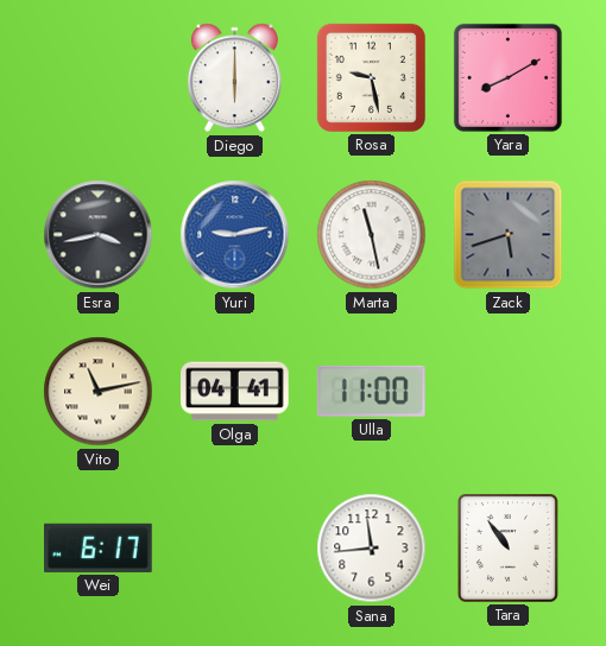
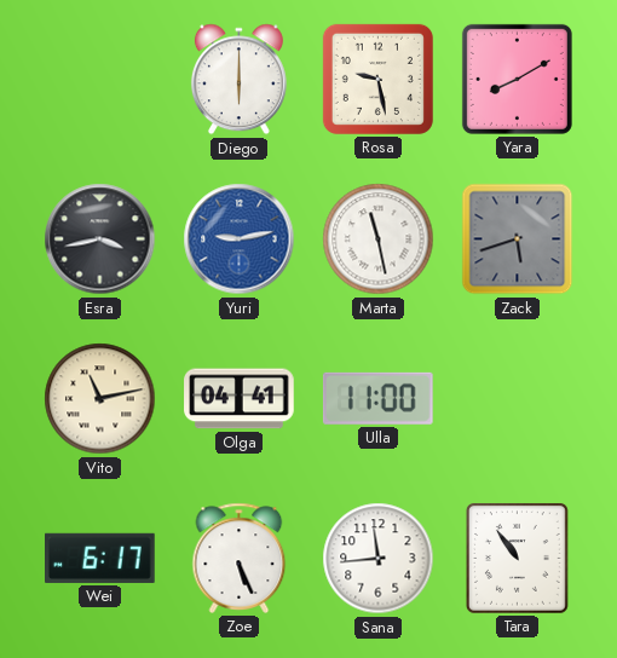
Zoe: none -> 5:26
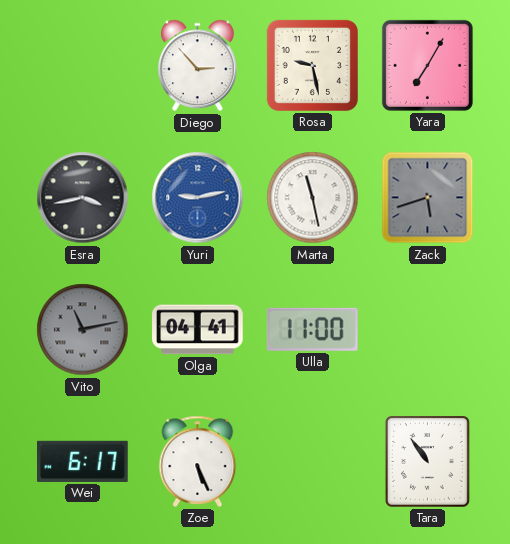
Diego: 6:00 -> 2:53
Yara: 8:10 -> 7:05
Vito dial: cream -> grey
Sana: 11:44 -> none
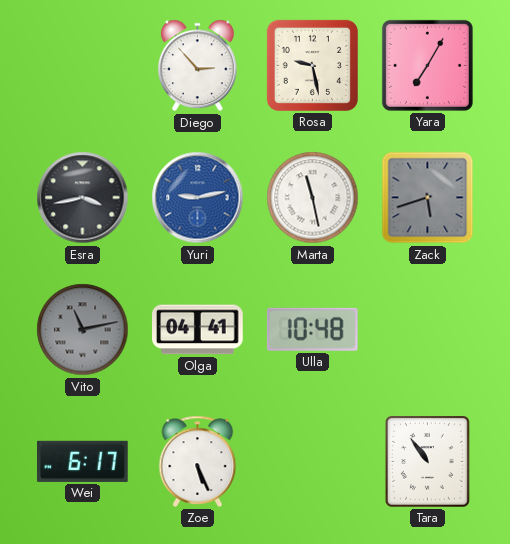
Ulla: 11:00 -> 10:48
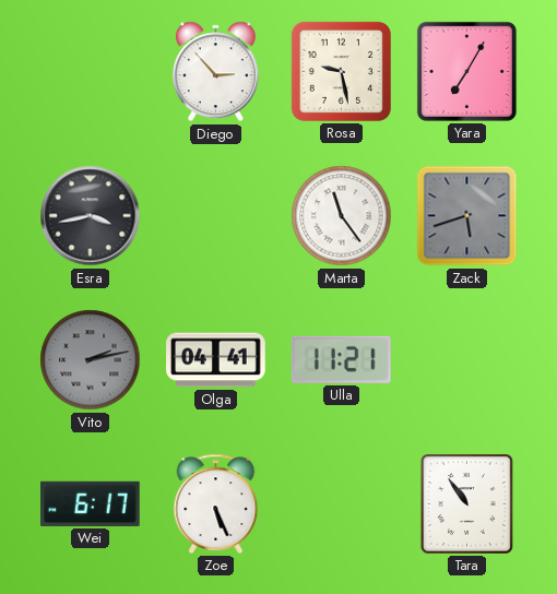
Yuri: 9:13 -> none
Marta: 11:28 -> 11:24
Vito: 11:13 -> 2:13
Ulla: 10:48 -> 11:21
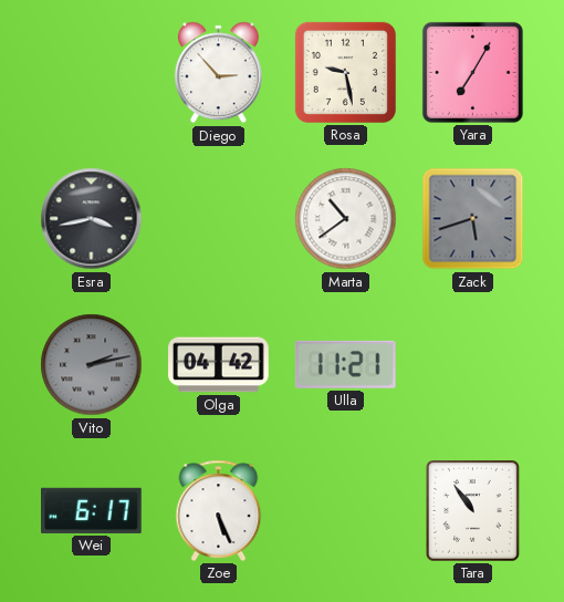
Marta: 11:24 -> 10:39
Olga: 04:41 -> 04:42
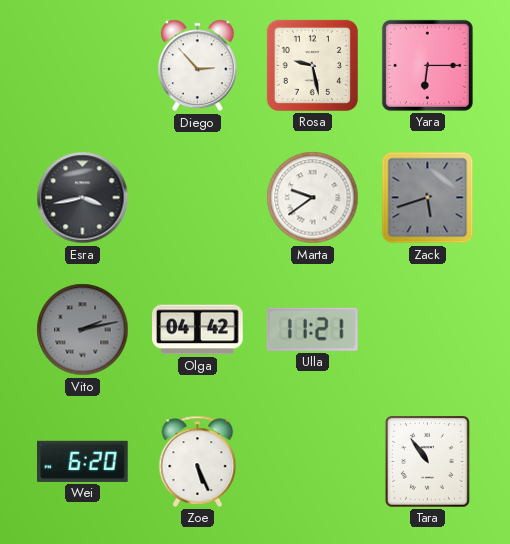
Yara: 7:05 -> 6:15
Marta: 10:39 -> 9:39
Wei: 6:17 -> 6:20
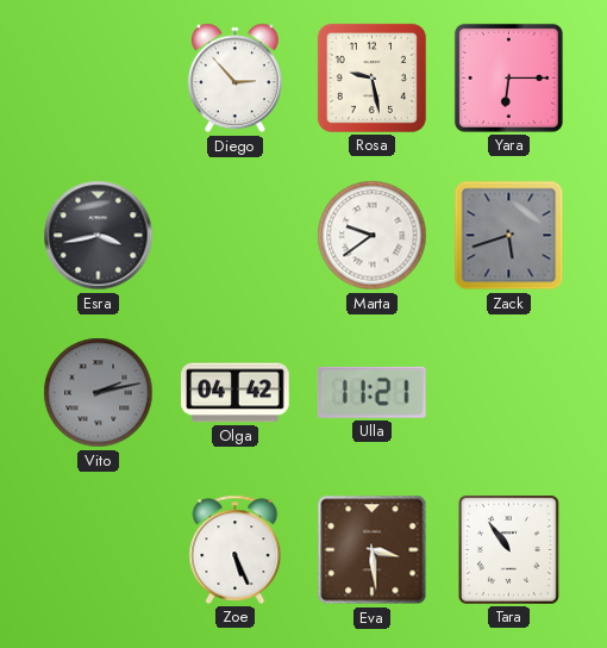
Wei: 6:20 -> none
Eva: none -> 3:29
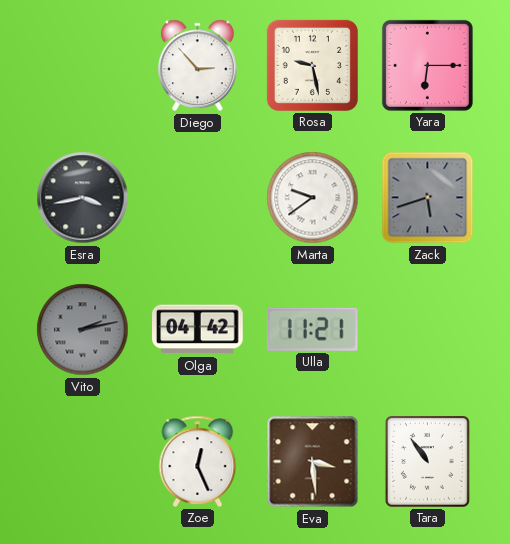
Zoe: 5:26 -> 12:26
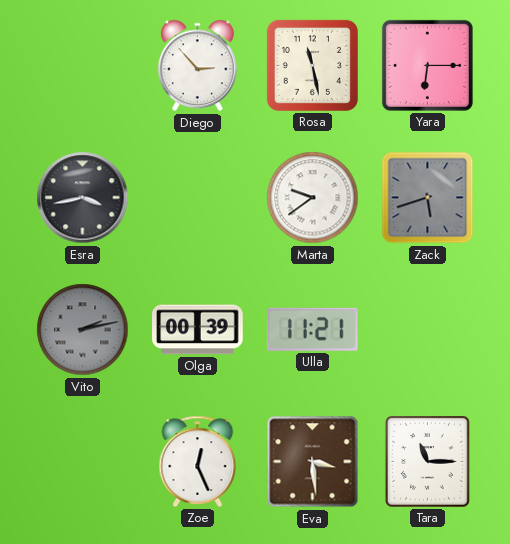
Rosa: 9:28 -> 11:28
Olga: 04:42 -> 00:39
Tara: 10:54 -> 11:15
